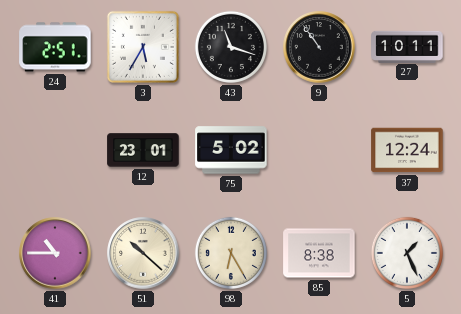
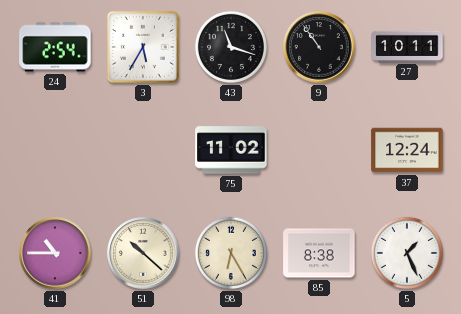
24: 2:51 -> 2:54
12: 23:01 -> none
75: 5:02 -> 11:02
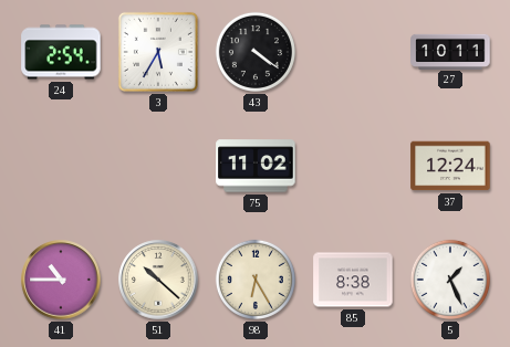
43: 11:18 -> 4:21
9: 10:54 -> none
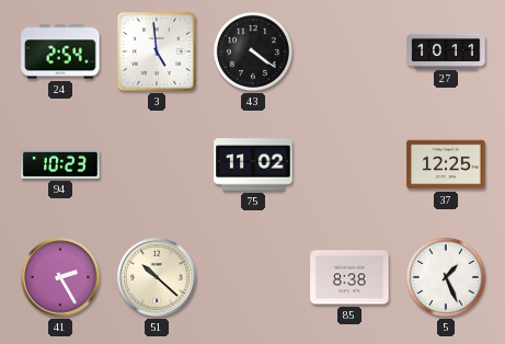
3: 5:35 -> 4:59
94: none -> 10:23
37: 12:24 -> 12:25
41: 10:45 -> 2:25
98: 6:25 -> none
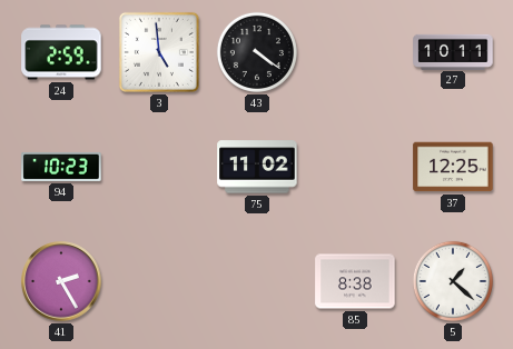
24: 2:54 -> 2:59
51: 10:22 -> none
5: 1:26 -> 1:22
